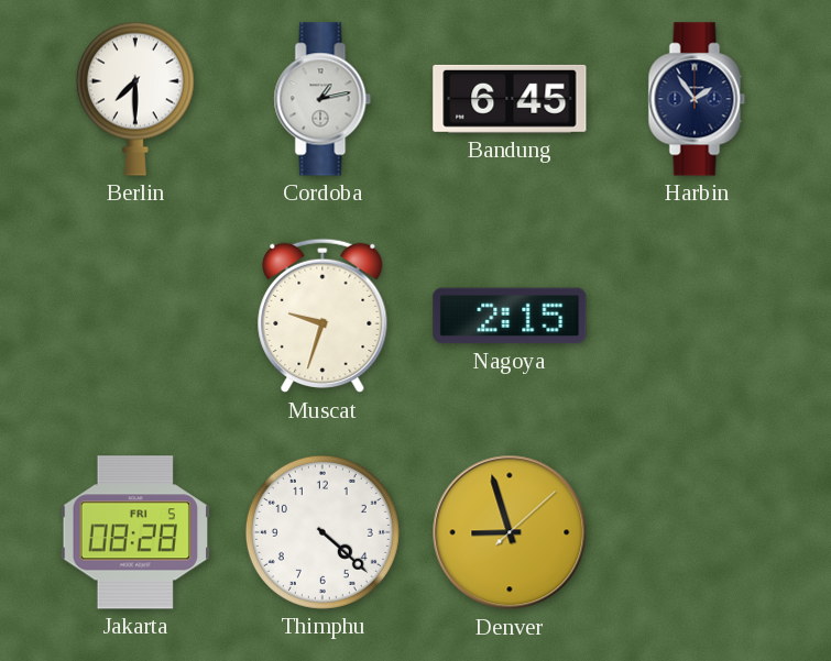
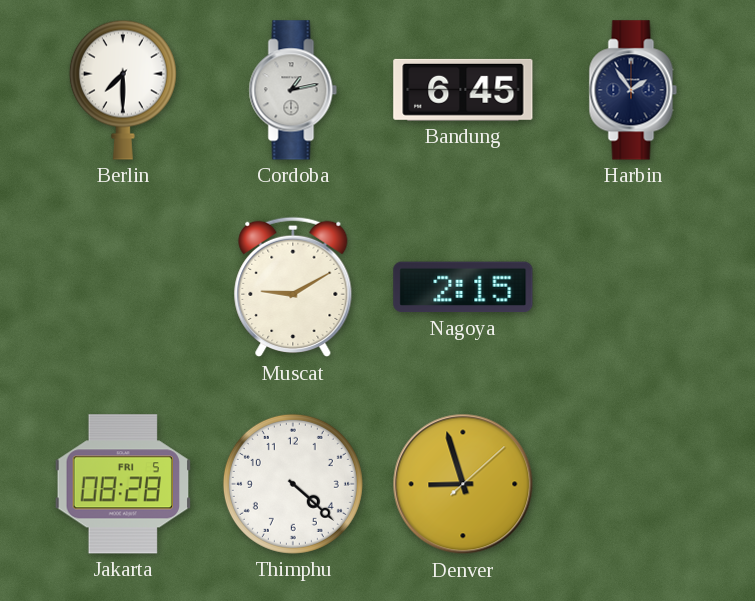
Muscat: 9:33 -> 9:10
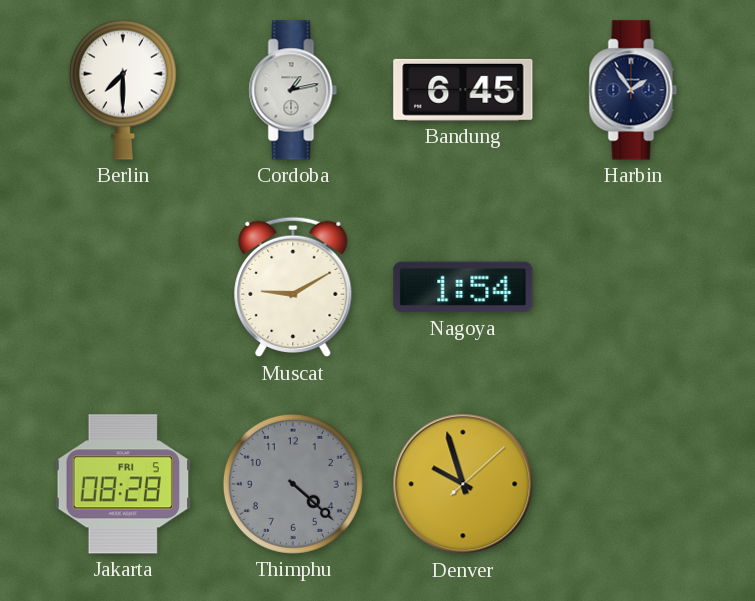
Nagoya: 2:15 -> 1:54
Thimphu dial: white -> grey
Denver: 8:57 -> 9:57
